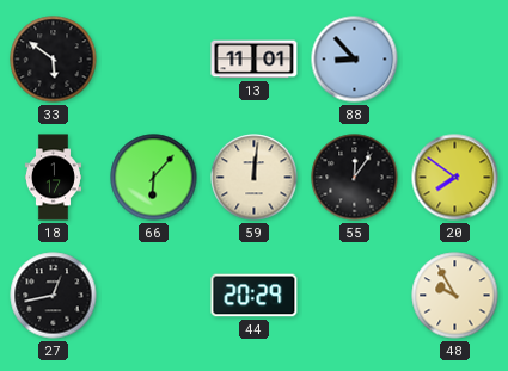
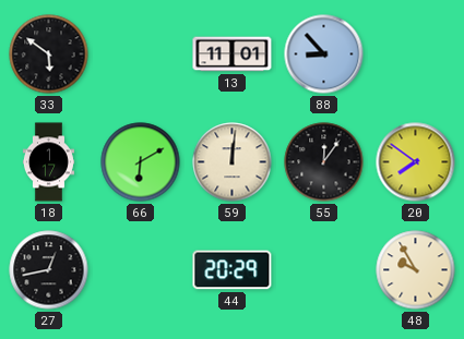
66: 6:07 -> 6:10
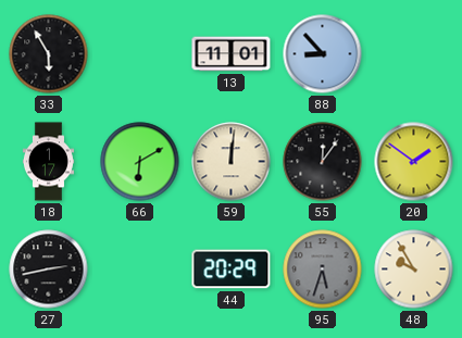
33: 5:51 -> 5:55
20: 7:51 -> 1:51
27: 12:43 -> 2:43
95: none -> 5:33
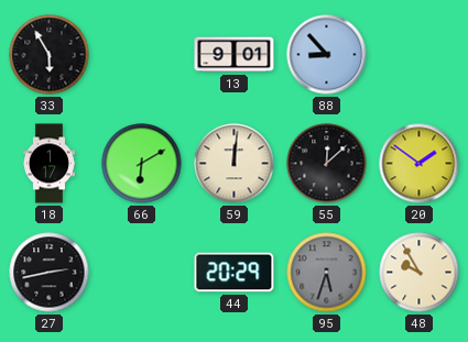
13: 11:01 -> 9:01
55: 12:06 -> 12:08
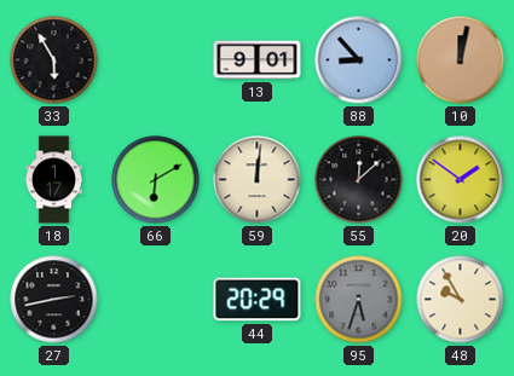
10: none -> 12:02
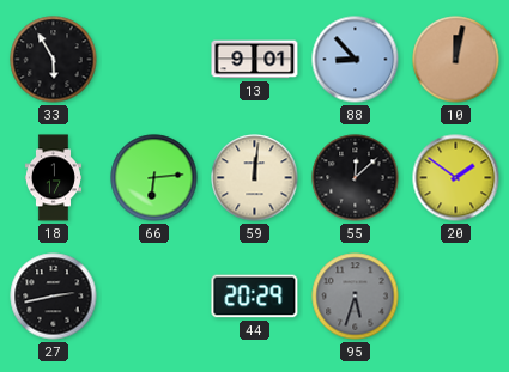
66: 6:10 -> 6:14
48: 9:55 -> none
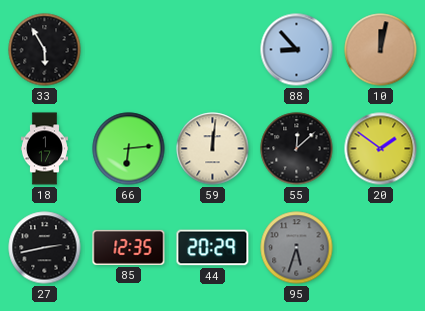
13: 9:01 -> none
85: none -> 12:35
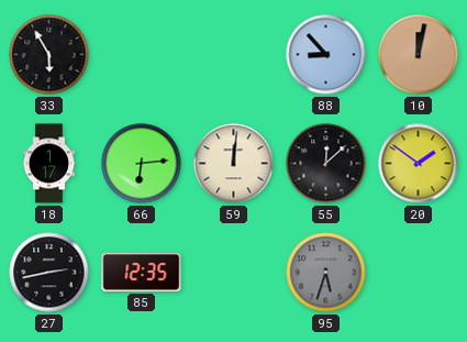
44: 20:29 -> none
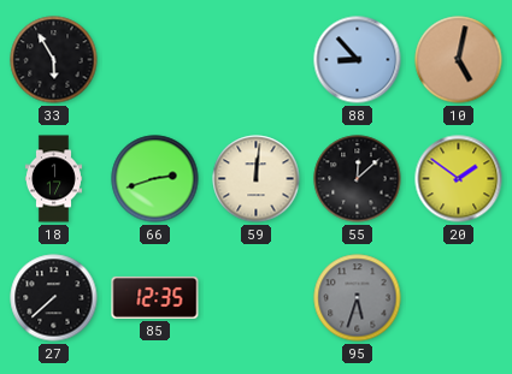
10: 12:02 -> 5:02
66: 6:14 -> 2:42
27: 2:43 -> 7:38
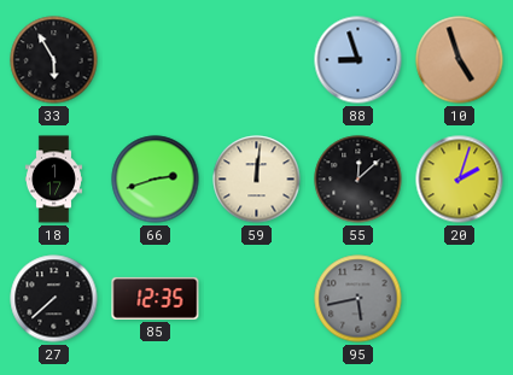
88: 8:53 -> 8:57
10: 5:02 -> 4:57
20: 1:51 -> 2:03
95: 5:33 -> 5:43
